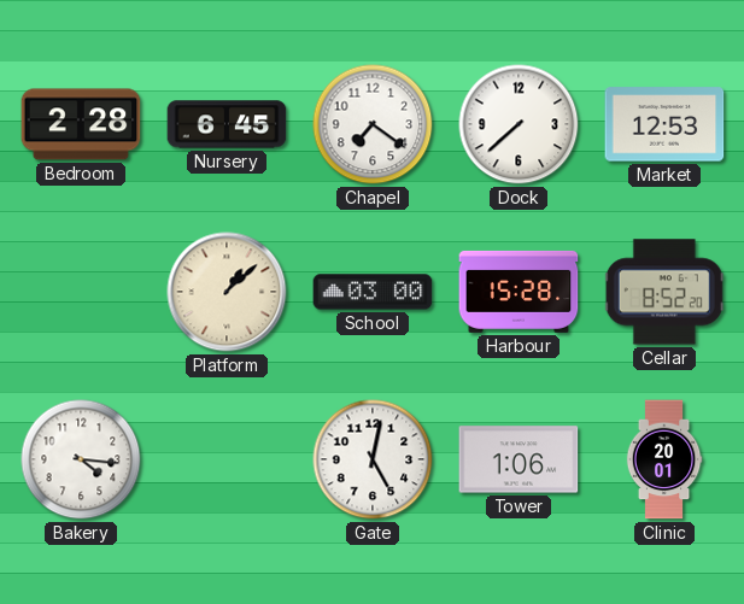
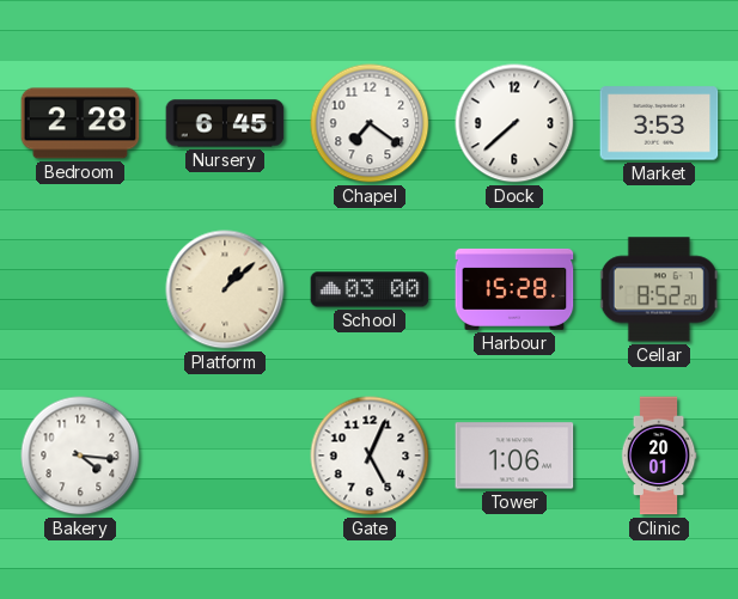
Market: 12:53 -> 3:53
Gate: 5:02 -> 5:04
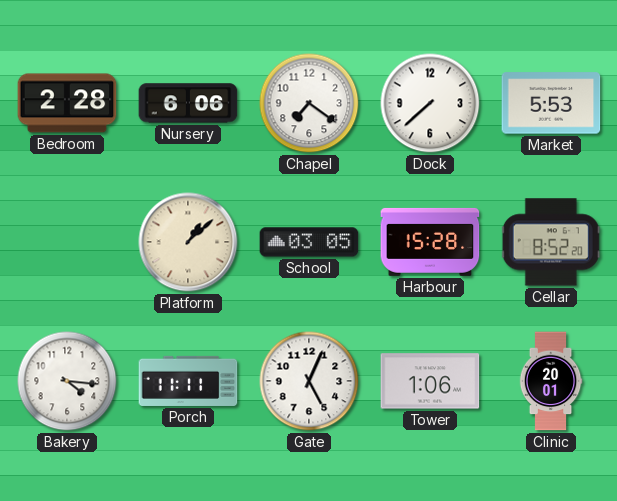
Nursery: 6:45 -> 6:06
Market: 3:53 -> 5:53
School: 03:00 -> 03:05
Porch: none -> 11:11
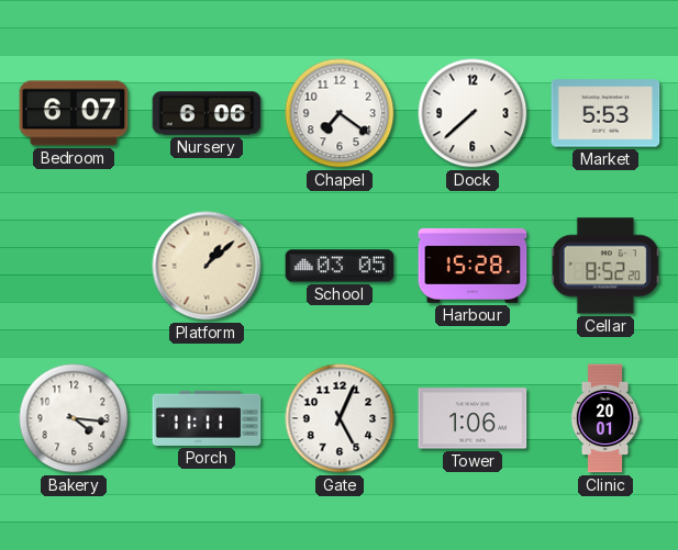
Bedroom: 2:28 -> 6:07
